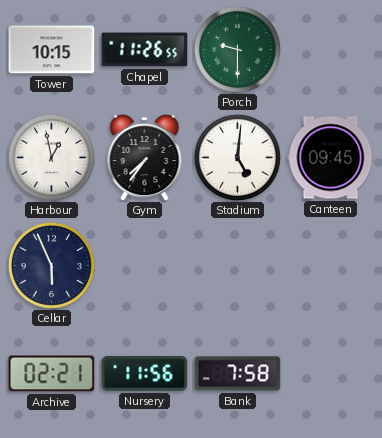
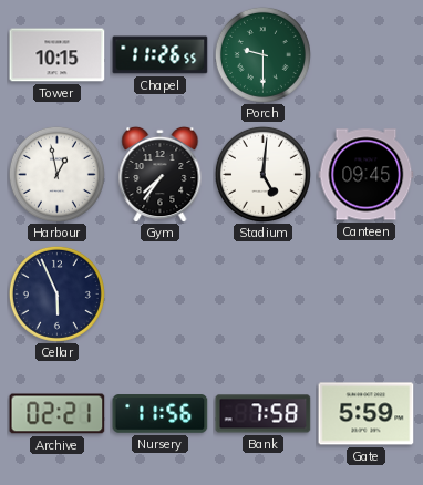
Gate: none -> 5:59
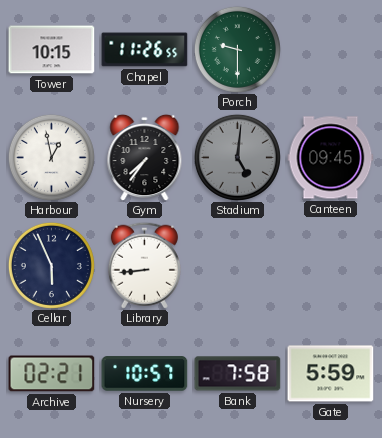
Stadium dial: white -> grey
Library: none -> 8:44
Nursery: 11:56 -> 10:57
